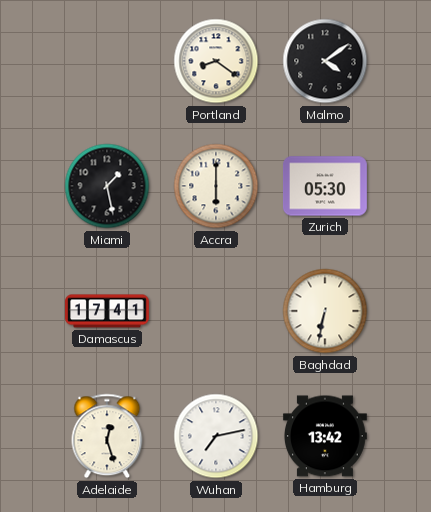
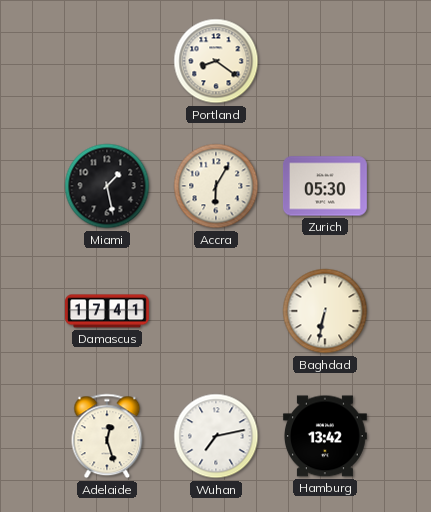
Malmo: 4:09 -> none
Accra: 6:00 -> 6:05
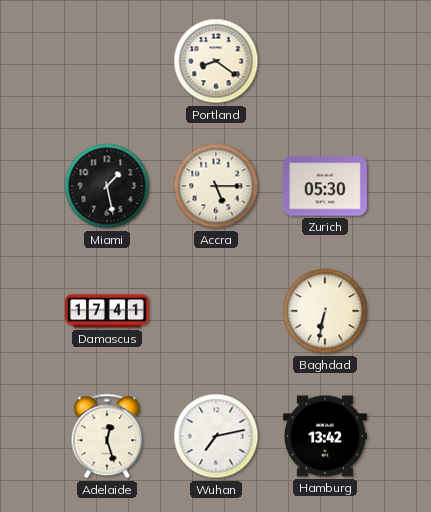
Accra: 6:05 -> 5:15
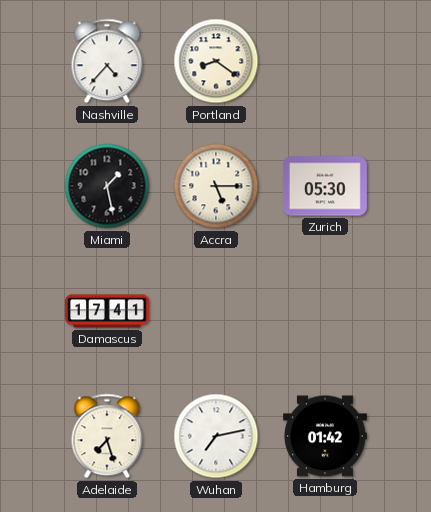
Nashville: none -> 4:37
Baghdad: 6:32 -> none
Adelaide: 12:27 -> 7:27
Hamburg: 13:42 -> 01:42
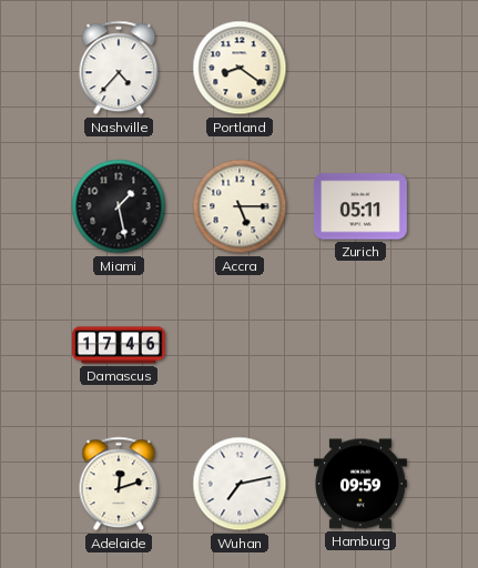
Zurich: 05:30 -> 05:11
Damascus: 17:41 -> 17:46
Adelaide: 7:27 -> 12:12
Hamburg: 01:42 -> 09:59
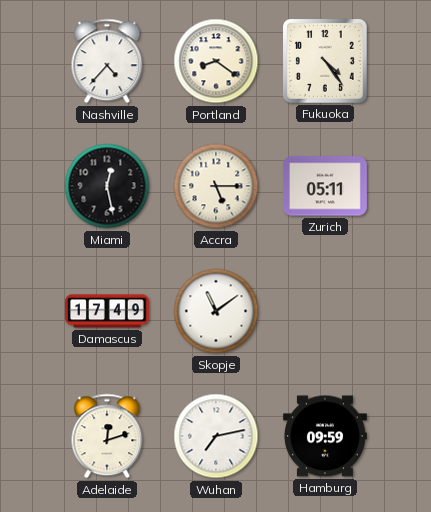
Fukuoka: none -> 4:24
Miami: 1:28 -> 12:28
Damascus: 17:46 -> 17:49
Skopje: none -> 11:09
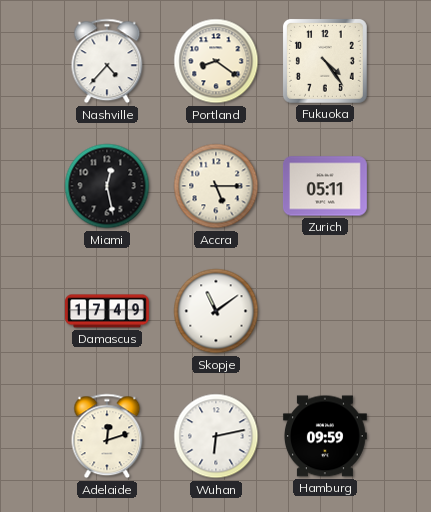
Wuhan: 7:13 -> 6:13
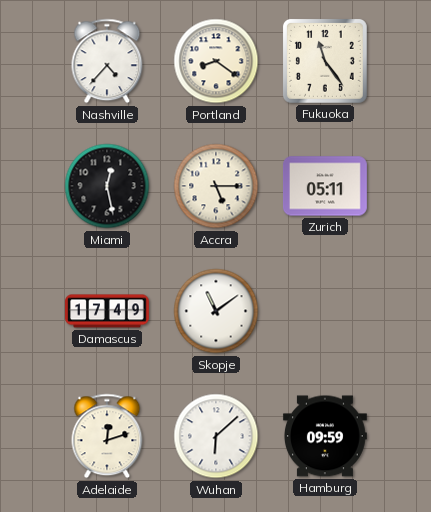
Fukuoka: 4:24 -> 11:24
Wuhan: 6:13 -> 6:08
